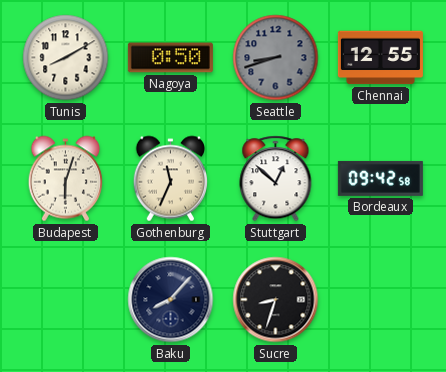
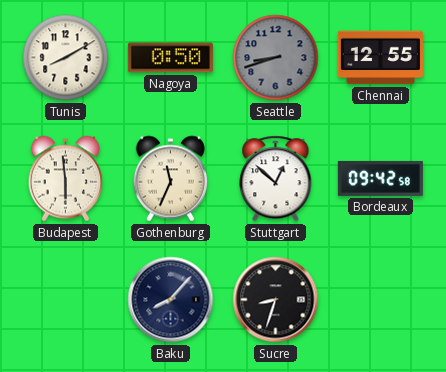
Budapest: 6:03 -> 5:59
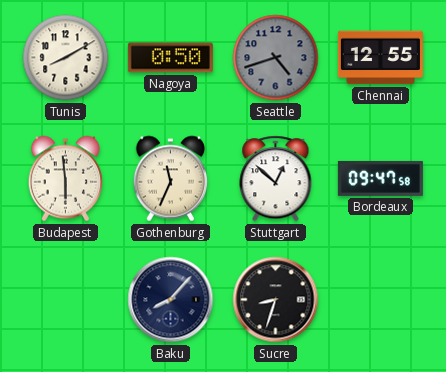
Seattle: 8:42 -> 4:42
Bordeaux: 09:42 -> 09:47
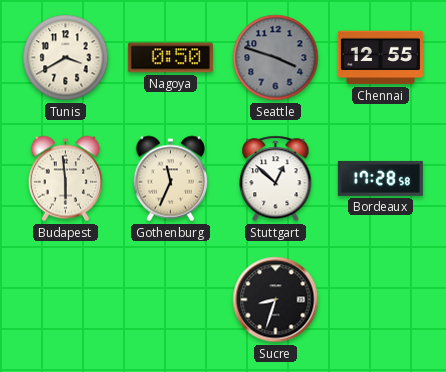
Tunis: 8:10 -> 3:40
Seattle: 4:42 -> 3:48
Bordeaux: 09:47 -> 17:28
Baku: 8:07 -> none
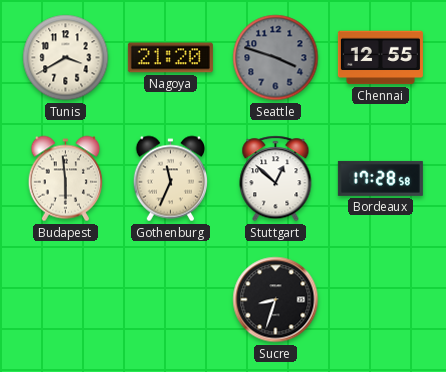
Nagoya: 0:50 -> 21:20
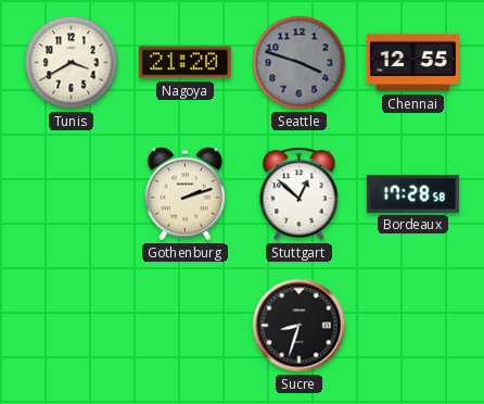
Budapest: 5:59 -> none
Gothenburg: 11:34 -> 2:12
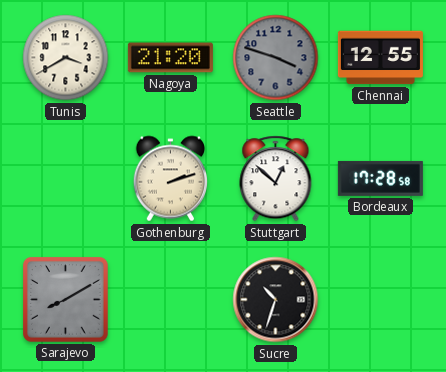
Sarajevo: none -> 8:10
Sucre: 8:33 -> 10:33
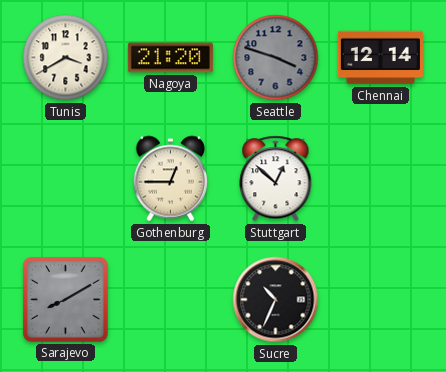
Chennai: 12:55 -> 12:14
Gothenburg: 2:12 -> 12:45
Bordeaux: 17:28 -> none
Sucre: 10:33 -> 10:34
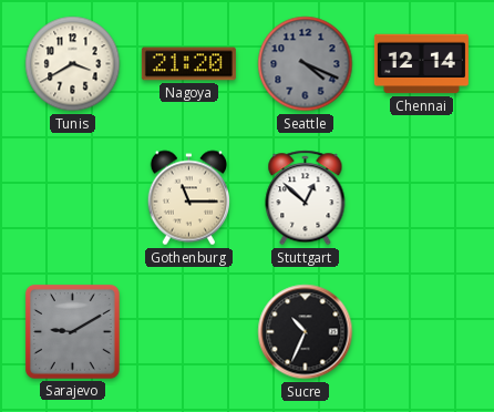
Seattle: 3:48 -> 4:19
Gothenburg: 12:45 -> 11:15
Sarajevo: 8:10 -> 9:10
